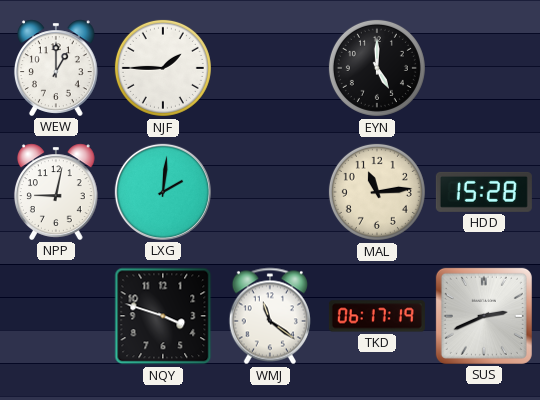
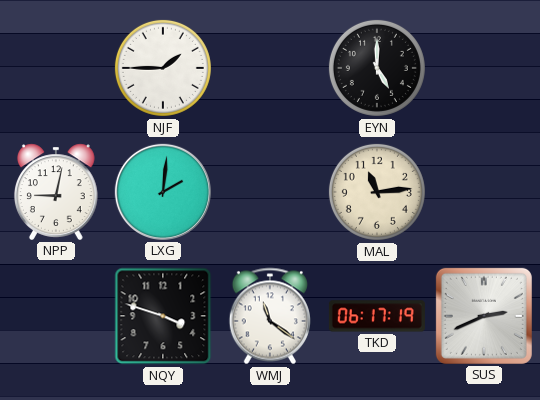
WEW: 1:00 -> none
HDD: 15:28 -> none
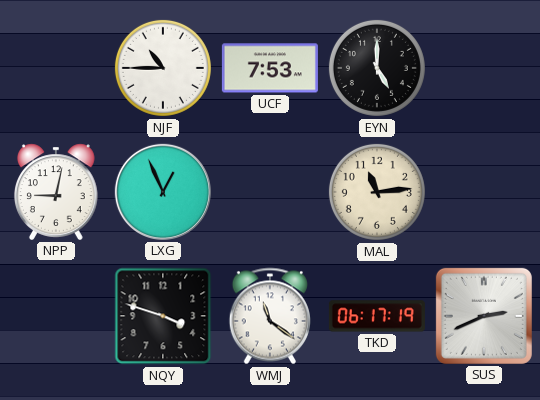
NJF: 1:45 -> 10:45
UCF: none -> 7:53
LXG: 2:01 -> 12:56
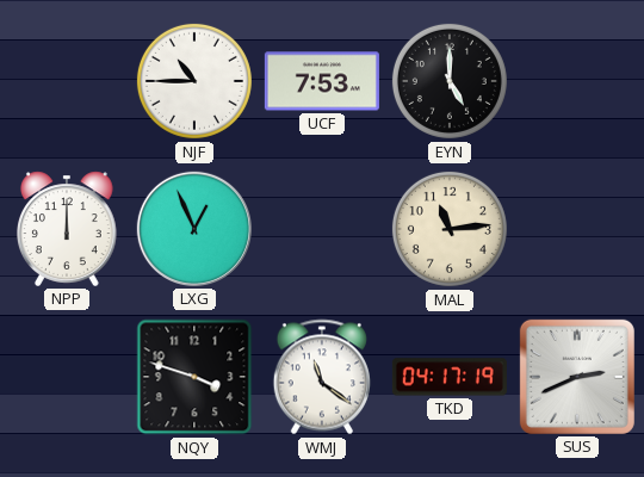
NPP: 9:02 -> 12:00
TKD: 06:17 -> 04:17
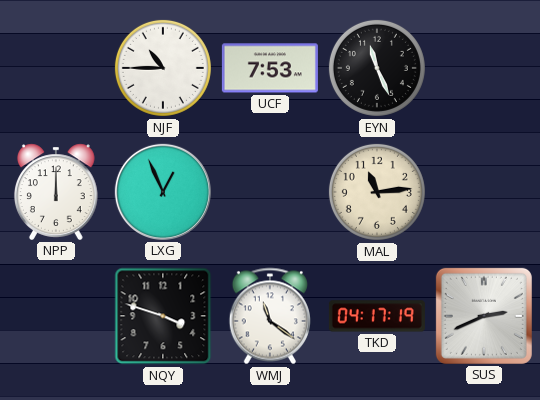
EYN: 5:00 -> 11:26
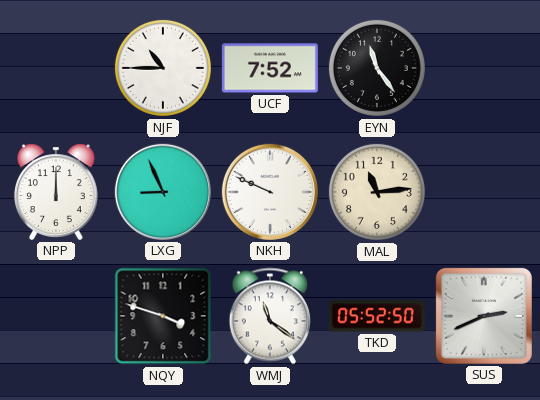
UCF: 7:53 -> 7:52
EYN: 11:26 -> 11:24
LXG: 12:56 -> 8:56
NKH: none -> 9:49
TKD: 04:17 -> 05:52
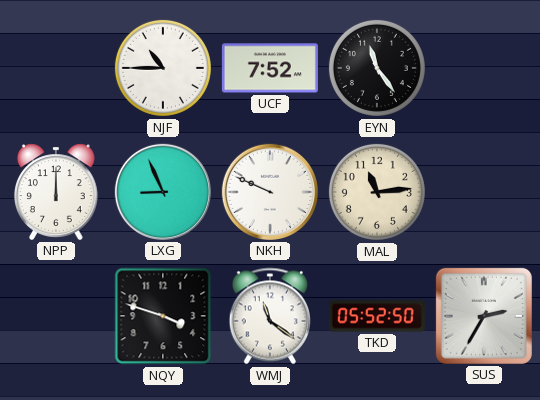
SUS: 2:41 -> 2:35
